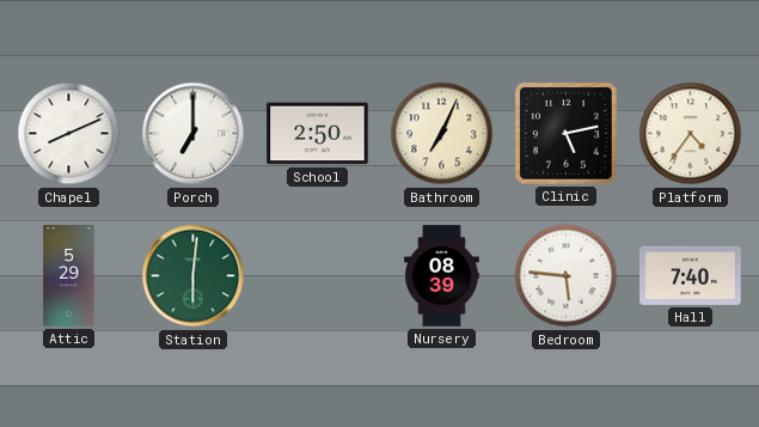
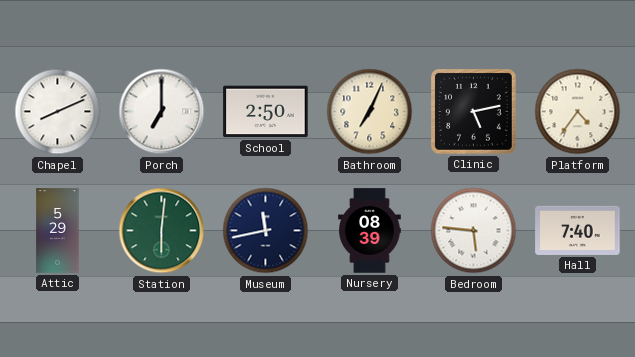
Museum: none -> 11:43
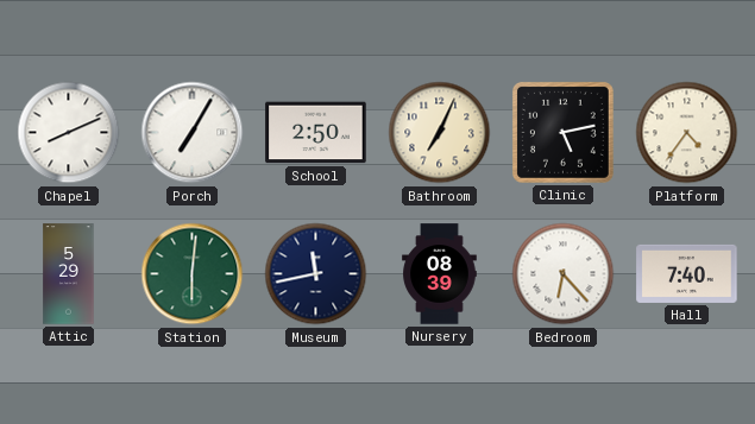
Porch: 7:00 -> 7:05
Bedroom: 5:46 -> 6:23
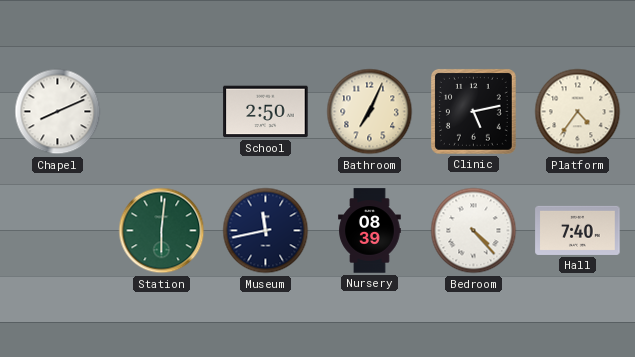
Porch: 7:05 -> none
Attic: 5:29 -> none
Bedroom: 6:23 -> 4:23
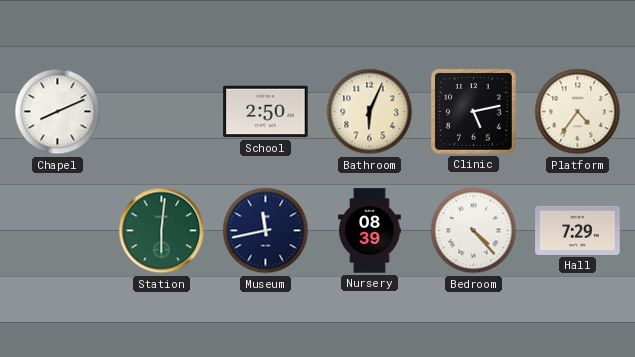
Bathroom: 7:04 -> 6:04
Hall: 7:40 -> 7:29
